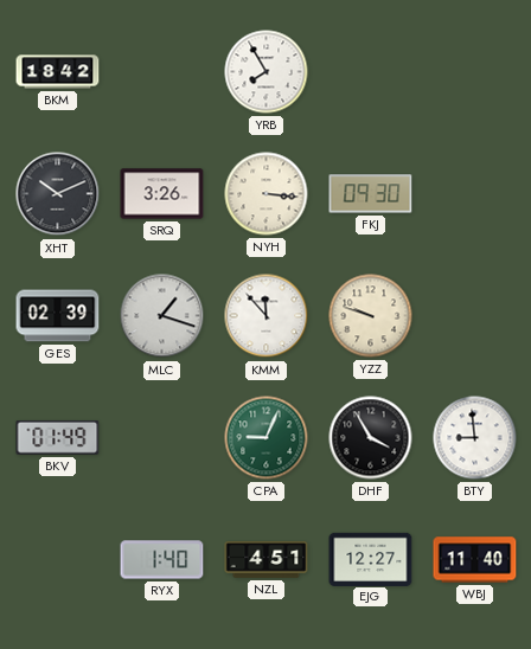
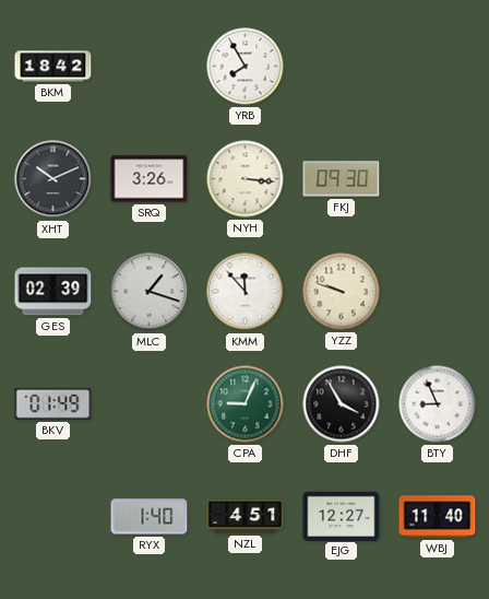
BTY: 8:59 -> 8:56
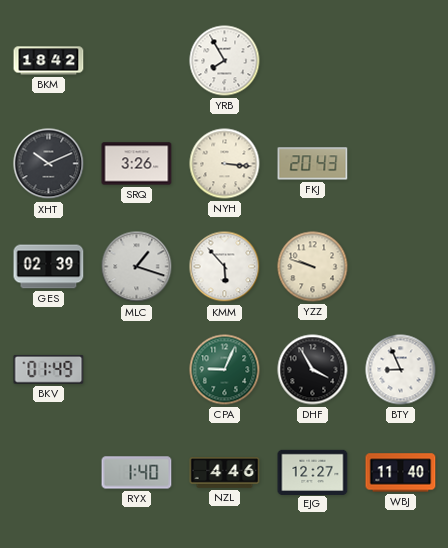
FKJ: 09:30 -> 20:43
KMM: 11:53 -> 5:53
NZL: 4:51 -> 4:46
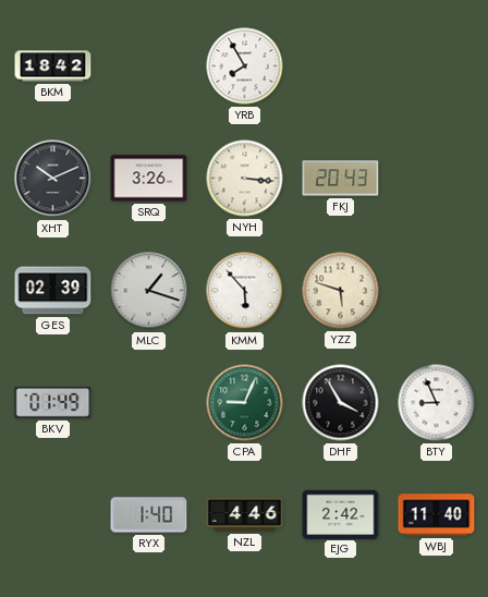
YZZ: 9:48 -> 5:48
EJG: 12:27 -> 2:42
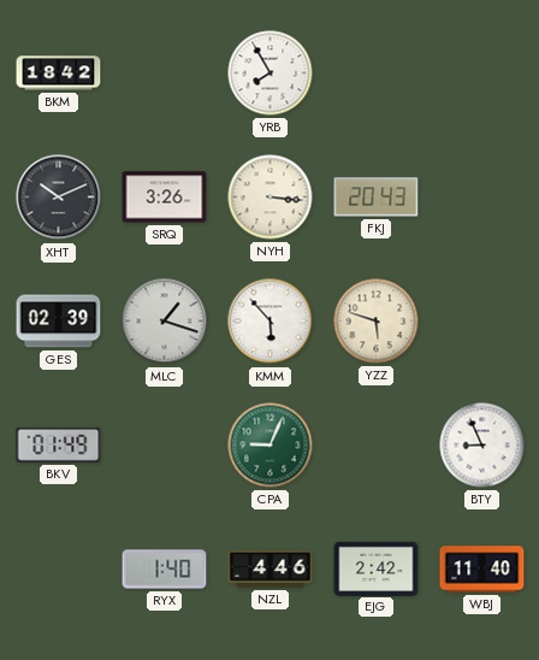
DHF: 3:55 -> none
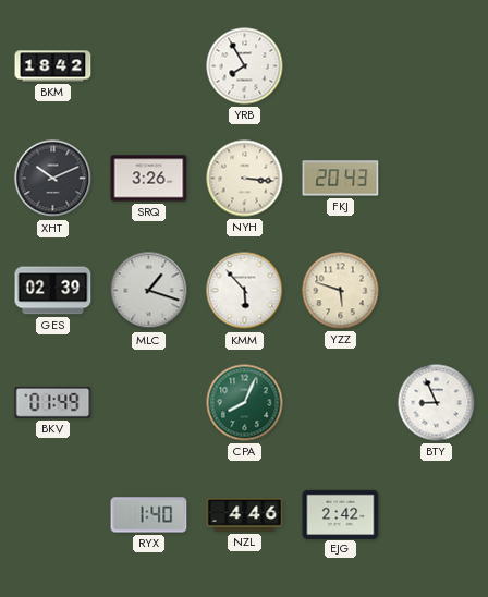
CPA: 9:04 -> 8:04
WBJ: 11:40 -> none
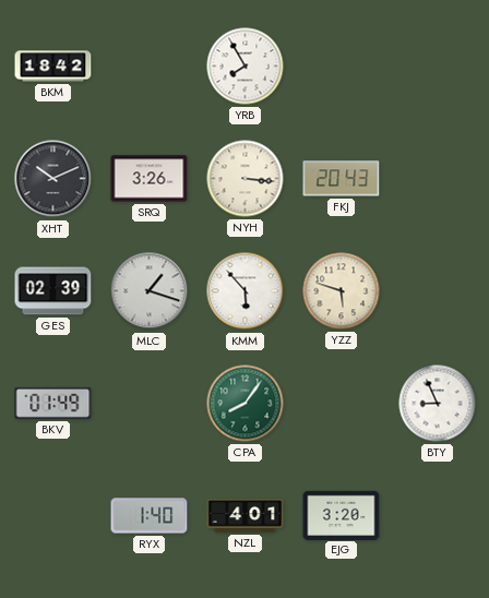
CPA: 8:04 -> 8:06
NZL: 4:46 -> 4:01
EJG: 2:42 -> 3:20
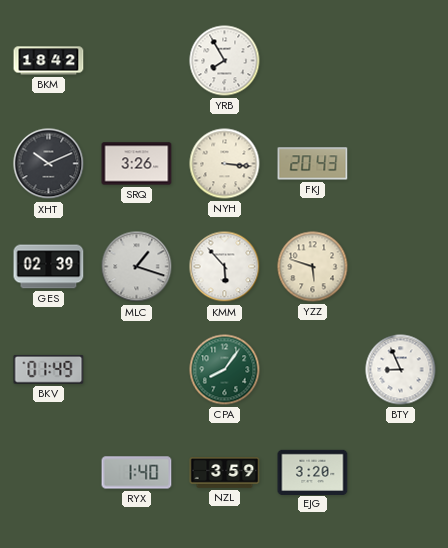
NZL: 4:01 -> 3:59
